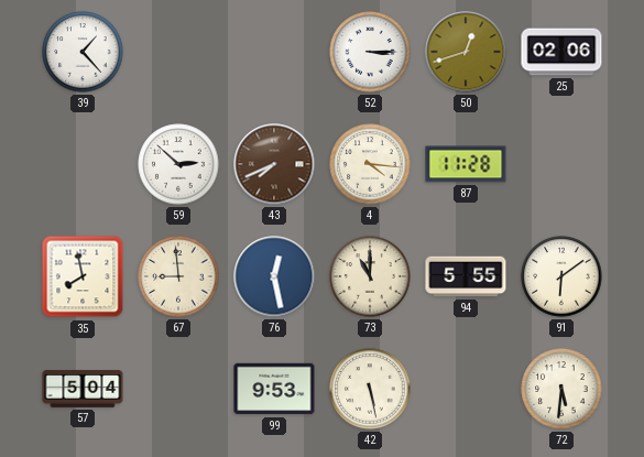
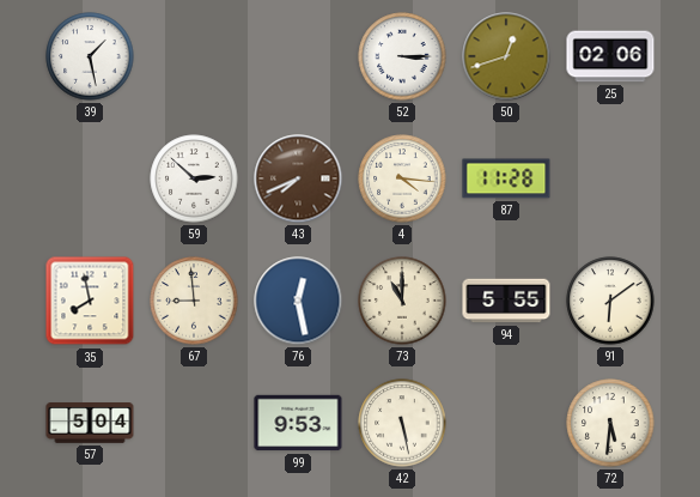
39: 1:23 -> 1:28
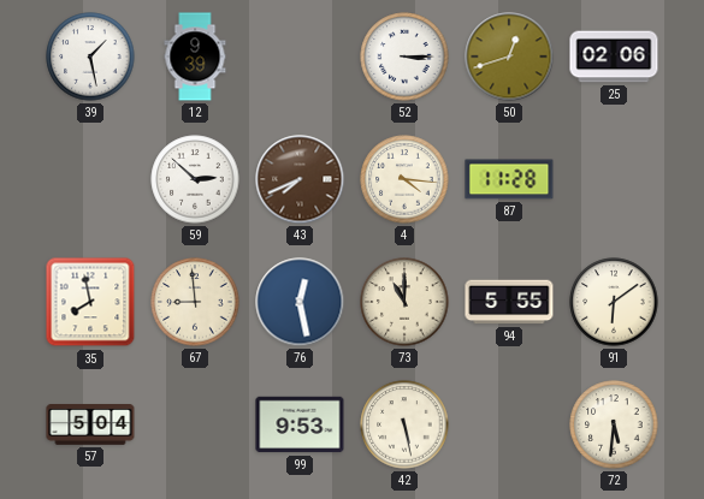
12: none -> 9:39
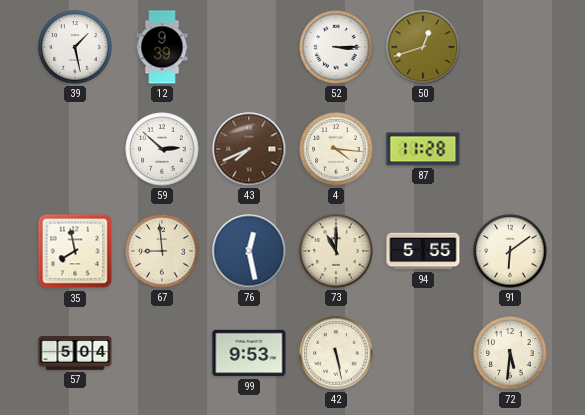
25: 02:06 -> none
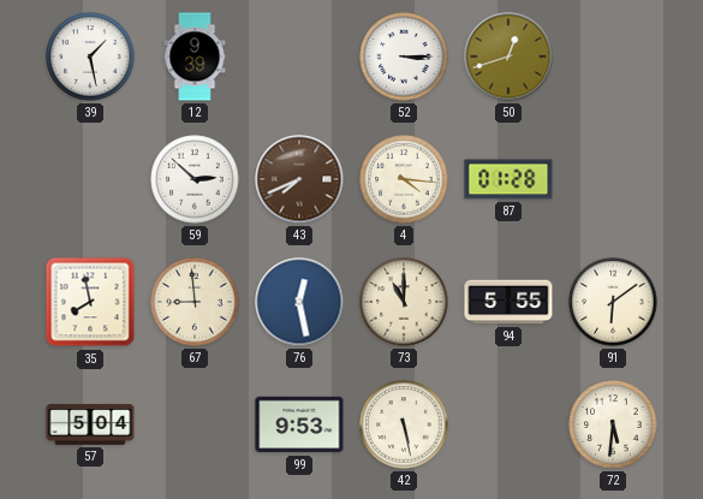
87: 11:28 -> 01:28
